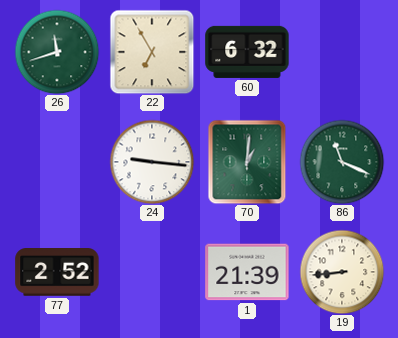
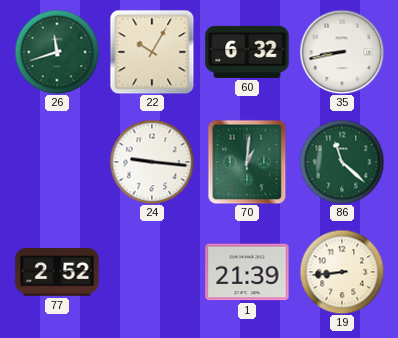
22: 6:55 -> 10:05
35: none -> 8:43
86: 11:19 -> 11:22
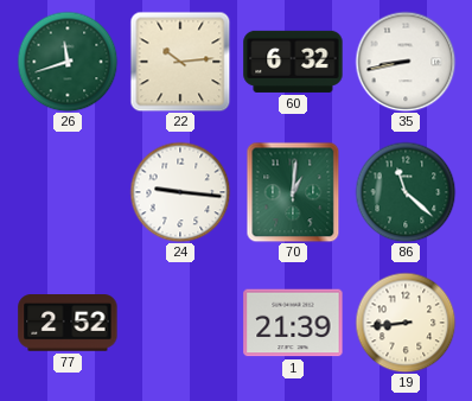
22: 10:05 -> 10:14
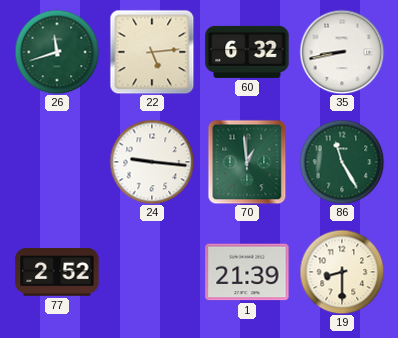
22: 10:14 -> 5:14
70: 1:01 -> 12:59
86: 11:22 -> 11:25
19: 8:44 -> 8:30
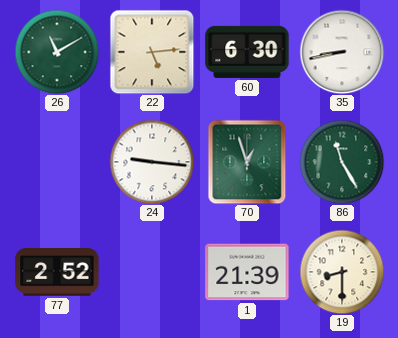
26: 11:42 -> 11:10
60: 6:32 -> 6:30
70: 12:59 -> 12:57
